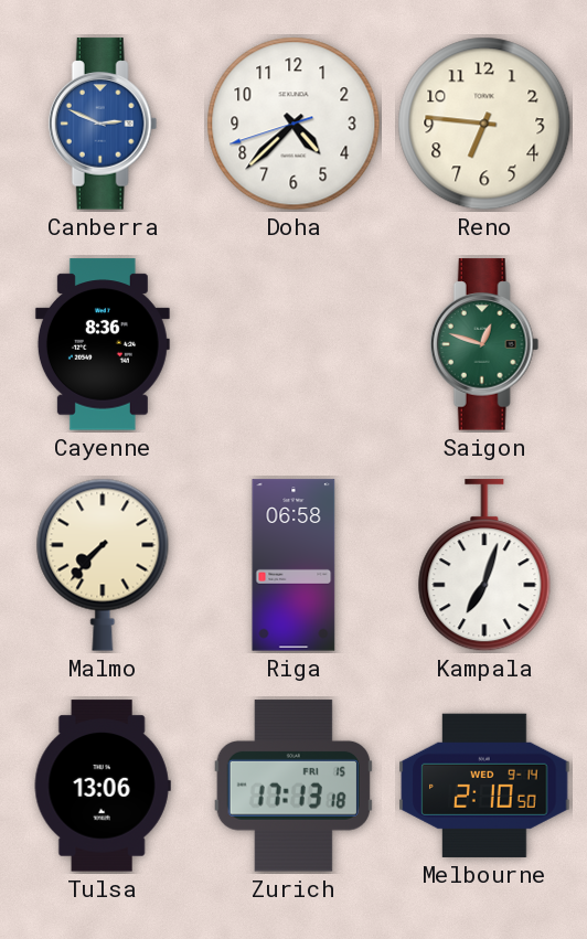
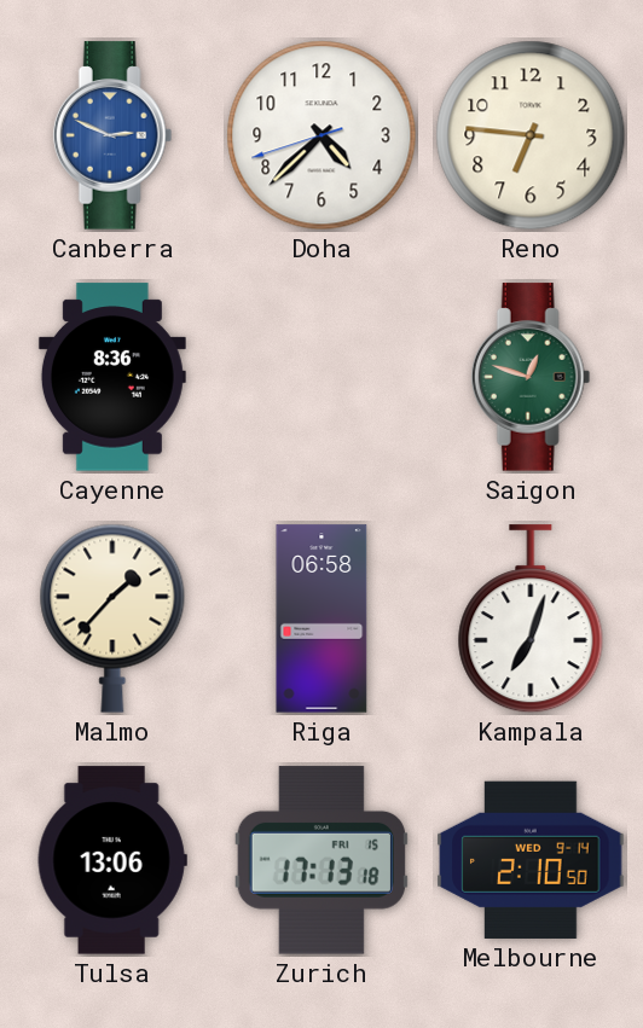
Malmo: 7:37 -> 1:37
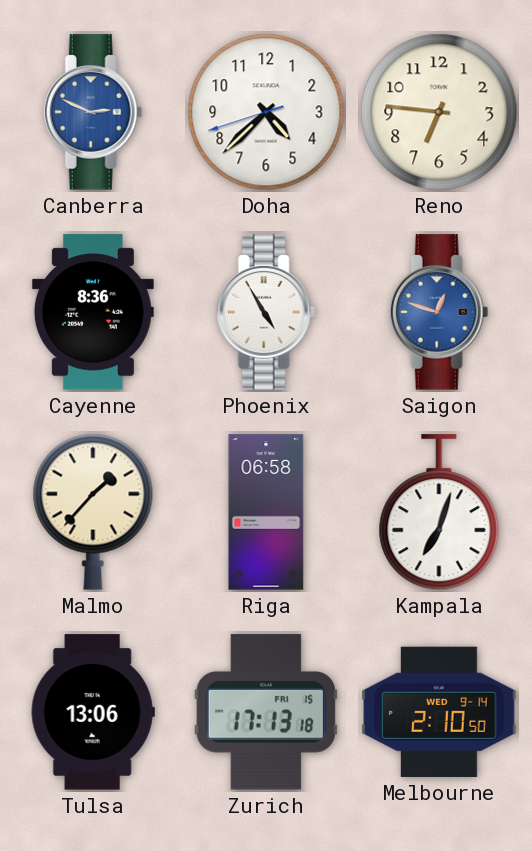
Phoenix: none -> 4:55
Saigon dial: green -> blue
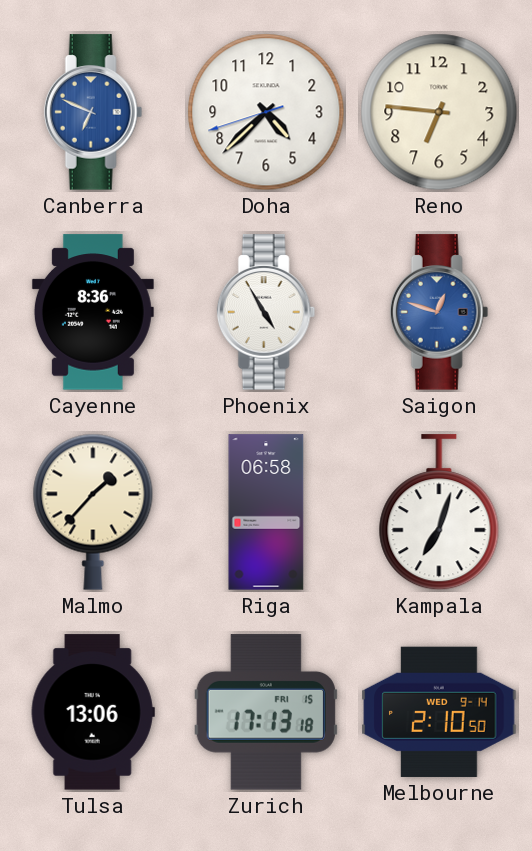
Canberra: 2:49 -> 6:49
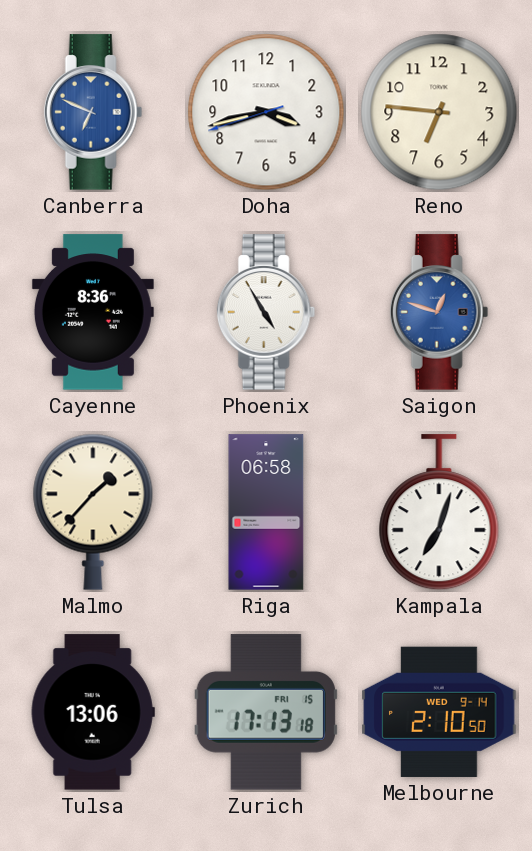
Doha: 4:37 -> 3:42
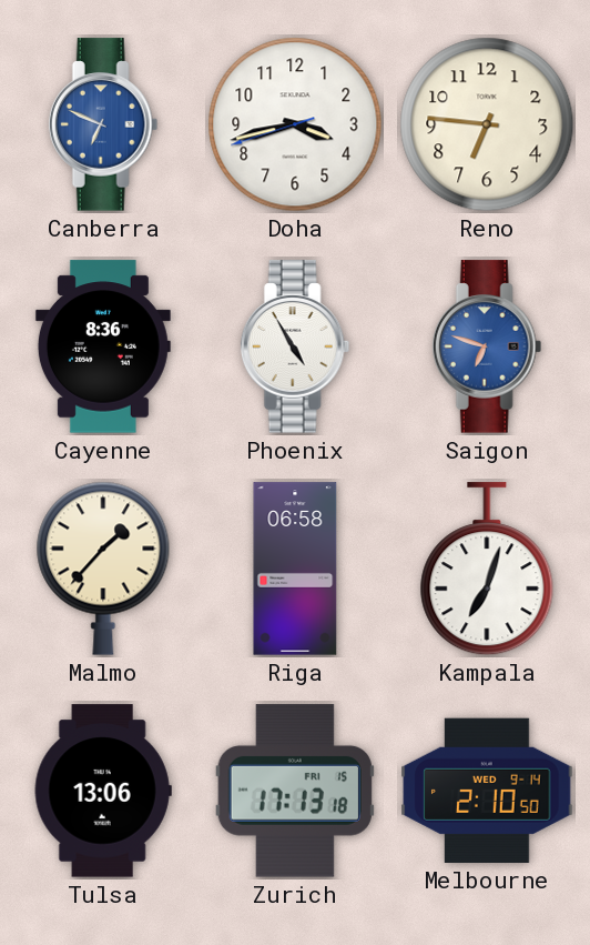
Saigon: 12:48 -> 6:48
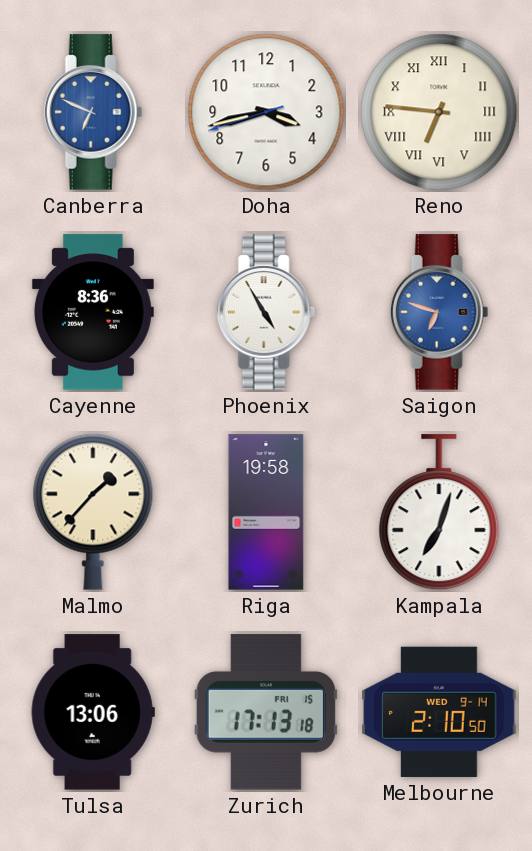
Reno numerals: Arabic -> Roman
Riga: 06:58 -> 19:58
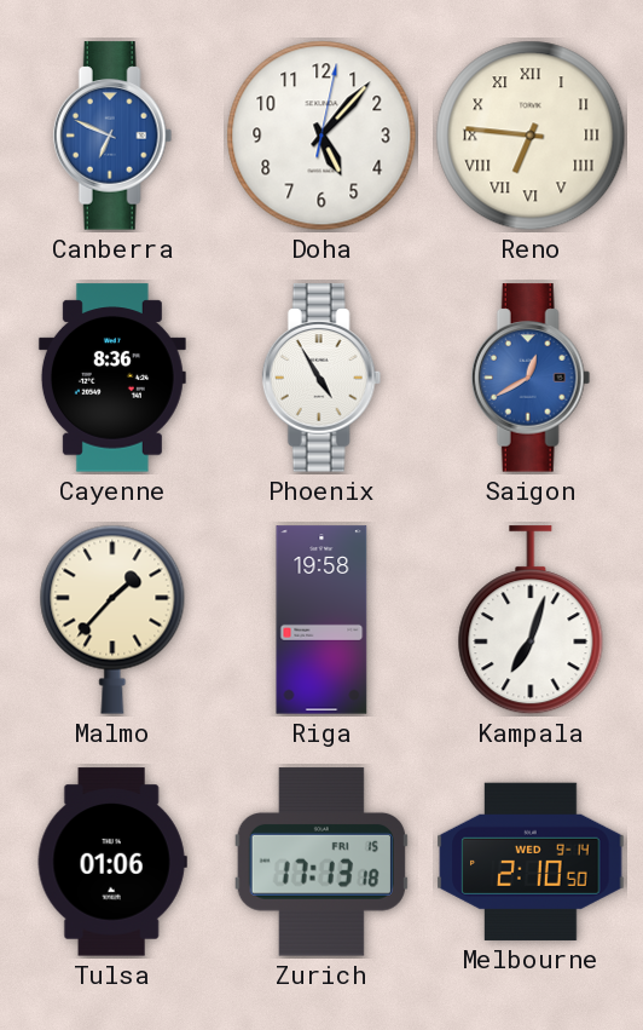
Doha: 3:42 -> 5:07
Saigon: 6:48 -> 12:40
Tulsa: 13:06 -> 01:06
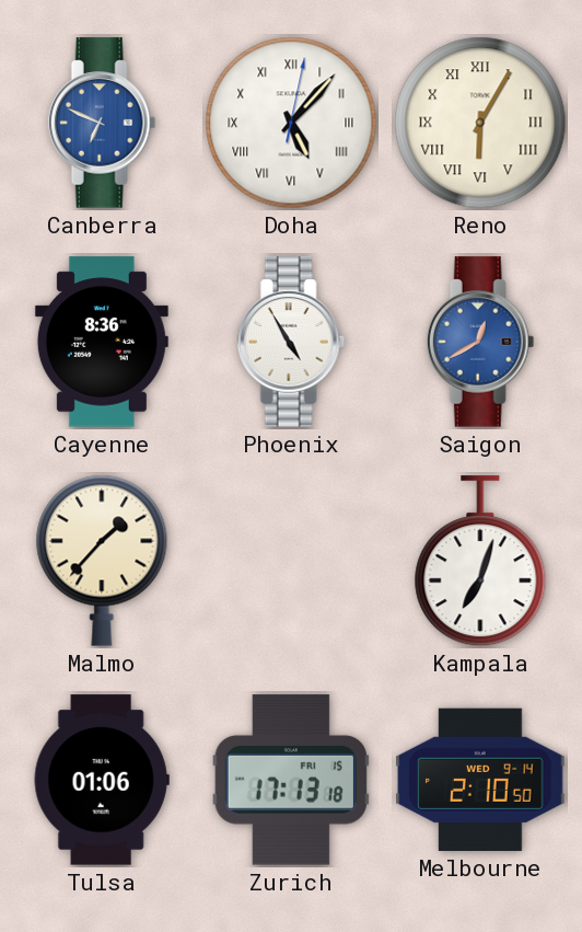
Doha numerals: Arabic -> Roman
Reno: 6:46 -> 6:05
Riga: 19:58 -> none
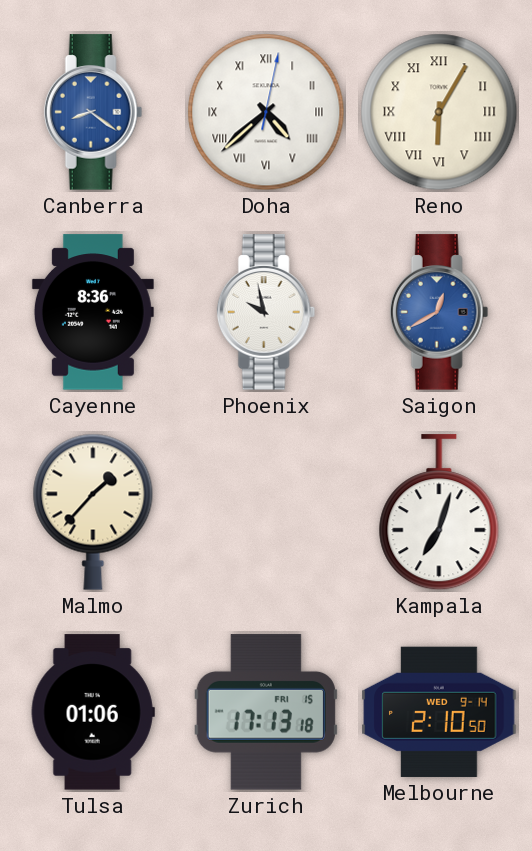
Canberra: 6:49 -> 8:21
Doha: 5:07 -> 4:38
Phoenix: 4:55 -> 9:58
